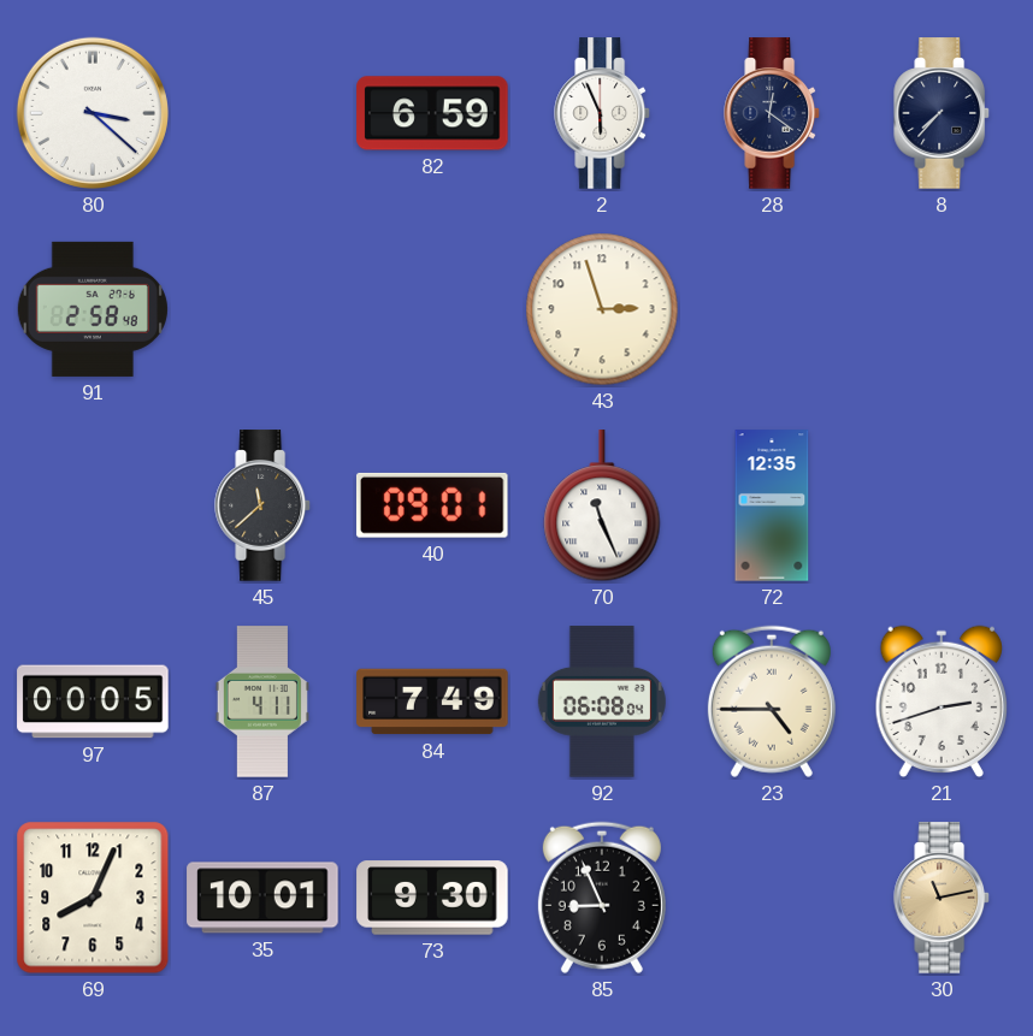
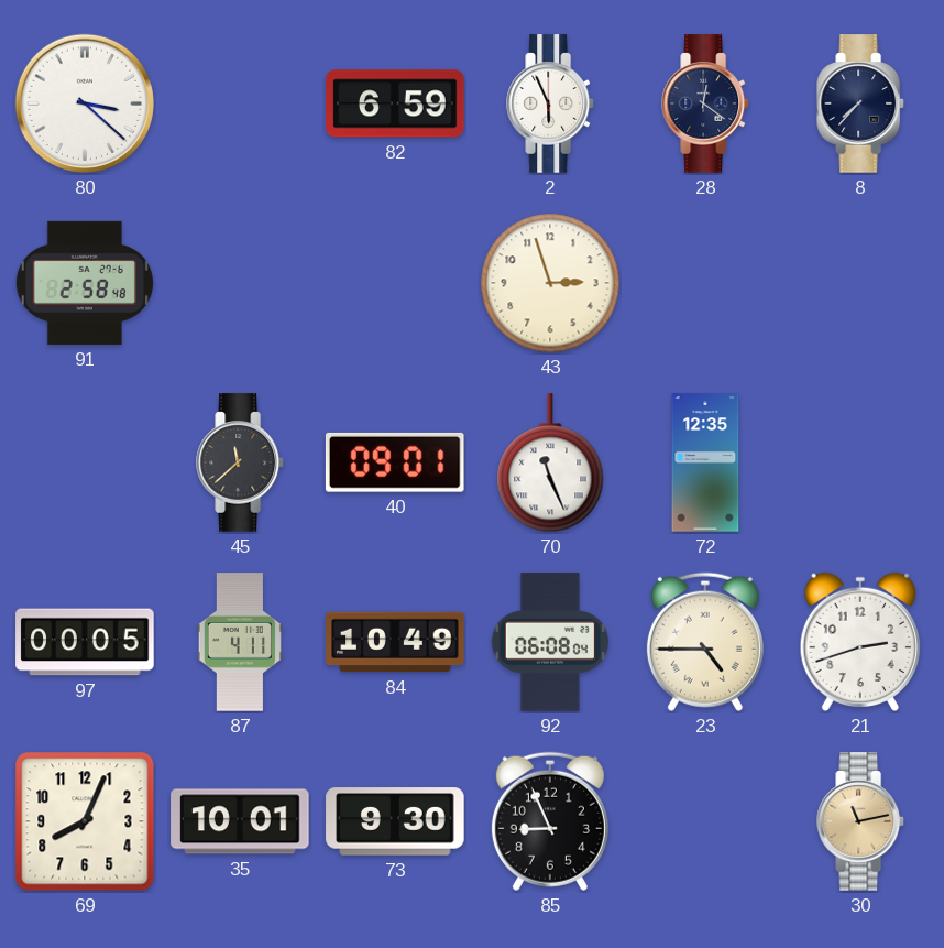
84: 7:49 -> 10:49
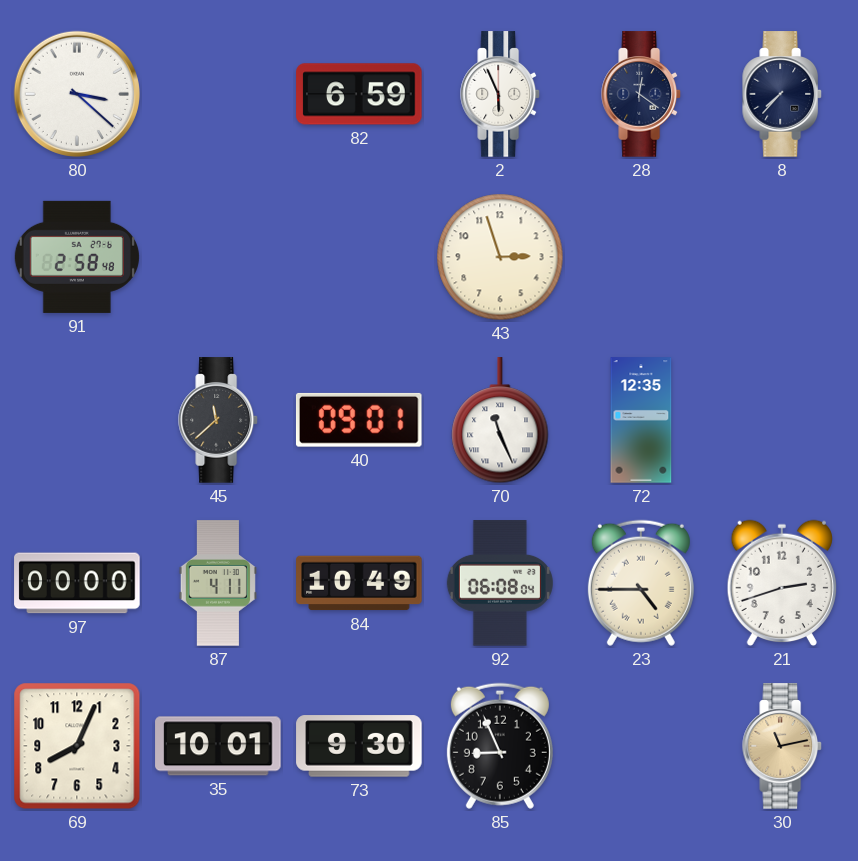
97: 00:05 -> 00:00
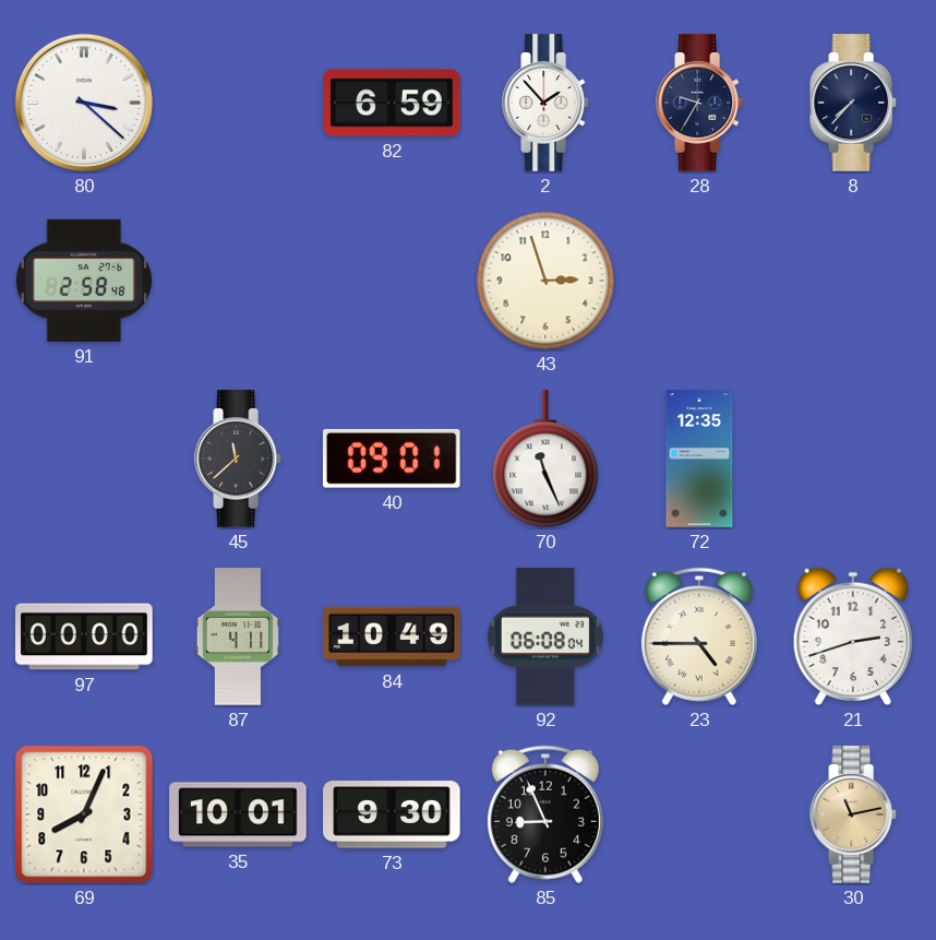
2: 5:56 -> 1:53
28: 12:21 -> 9:35
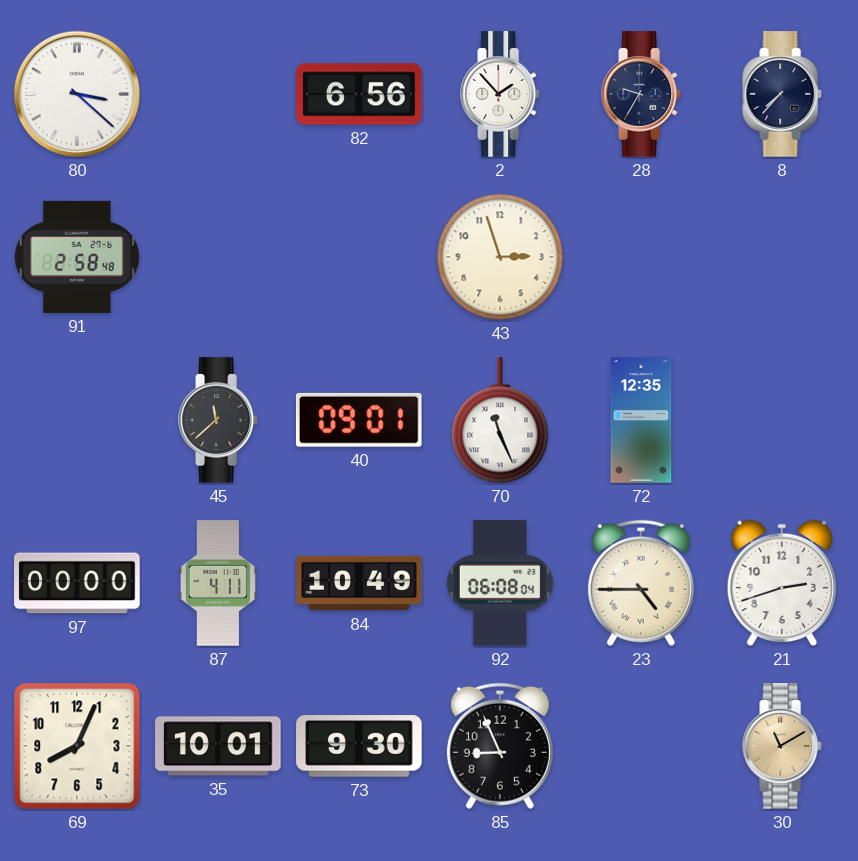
82: 6:59 -> 6:56
30: 11:13 -> 11:10
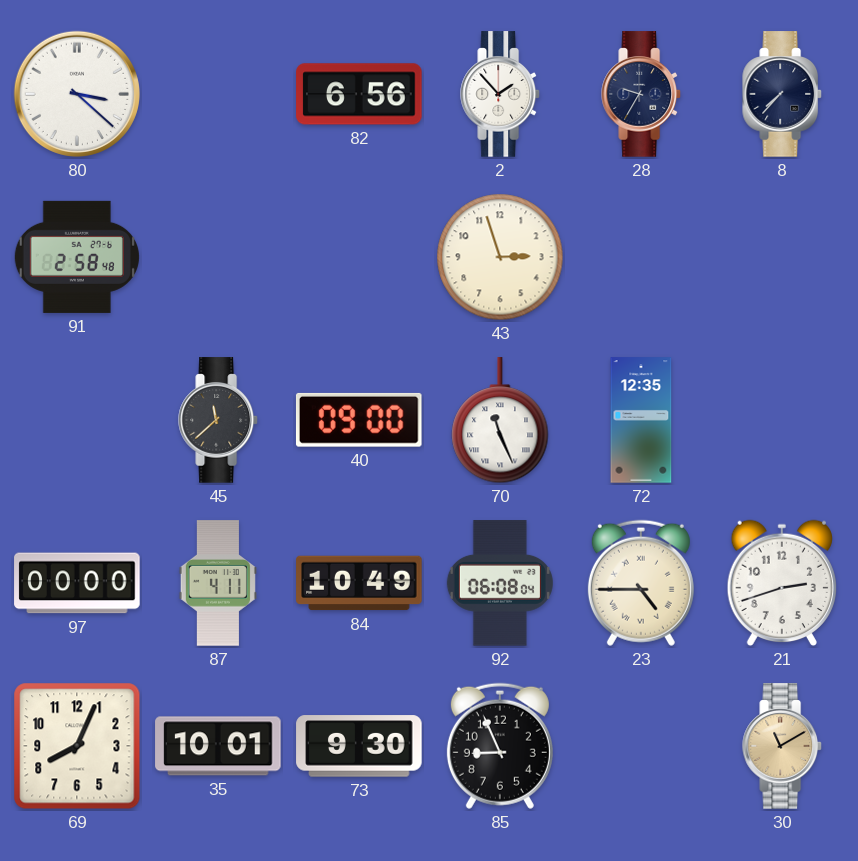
40: 09:01 -> 09:00
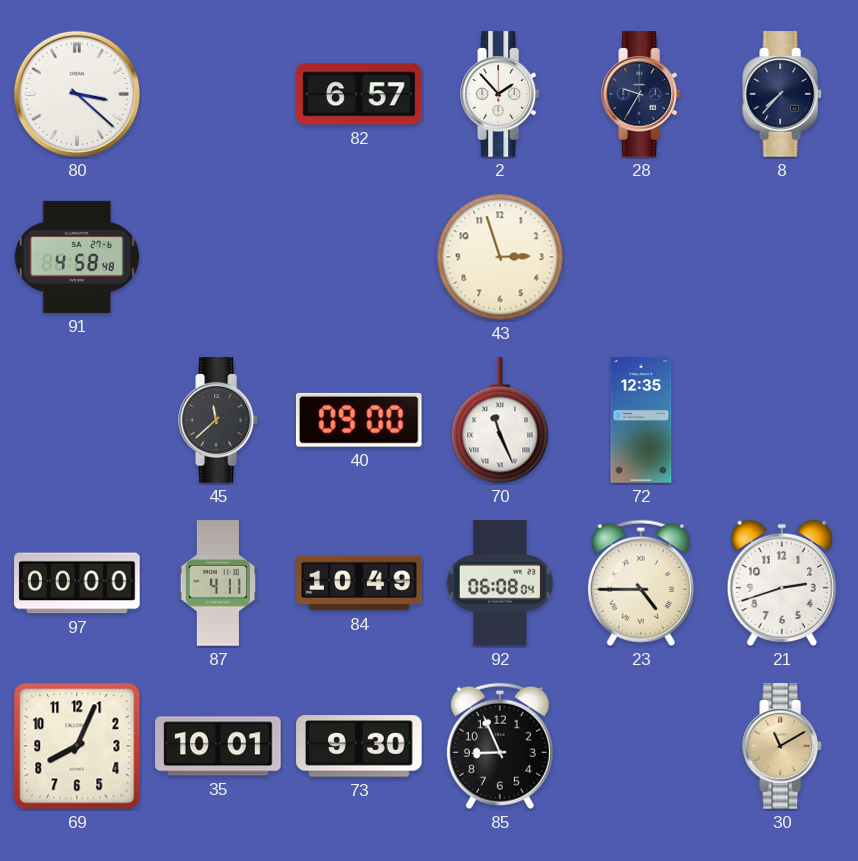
82: 6:56 -> 6:57
91: 2:58 -> 4:58
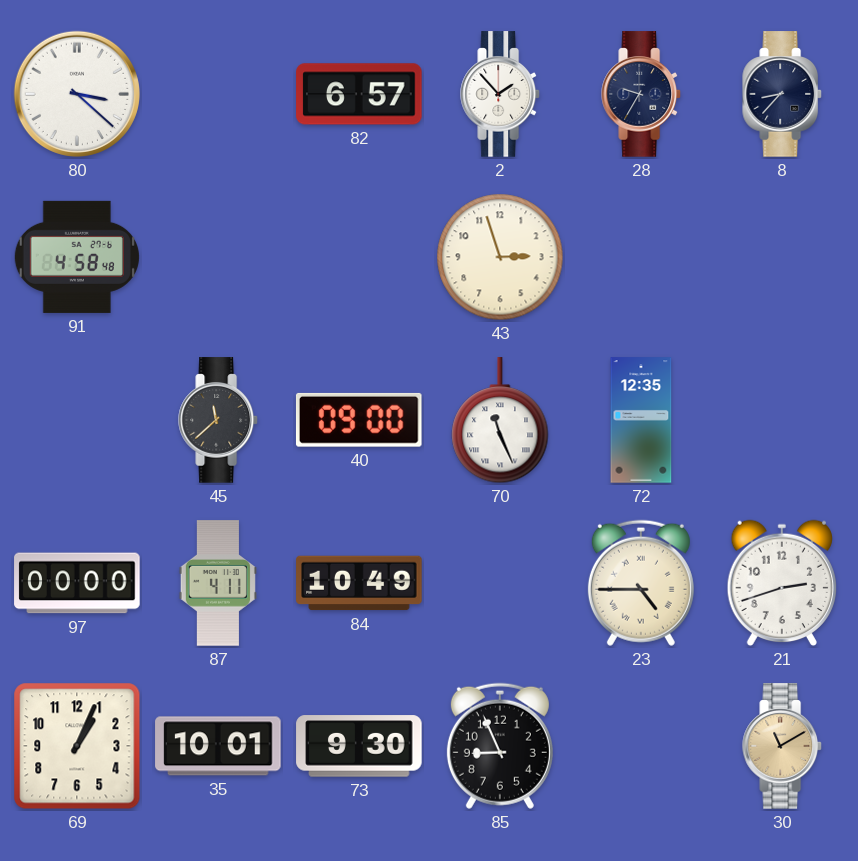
8: 7:37 -> 8:37
92: 06:08 -> none
69: 8:04 -> 1:04
